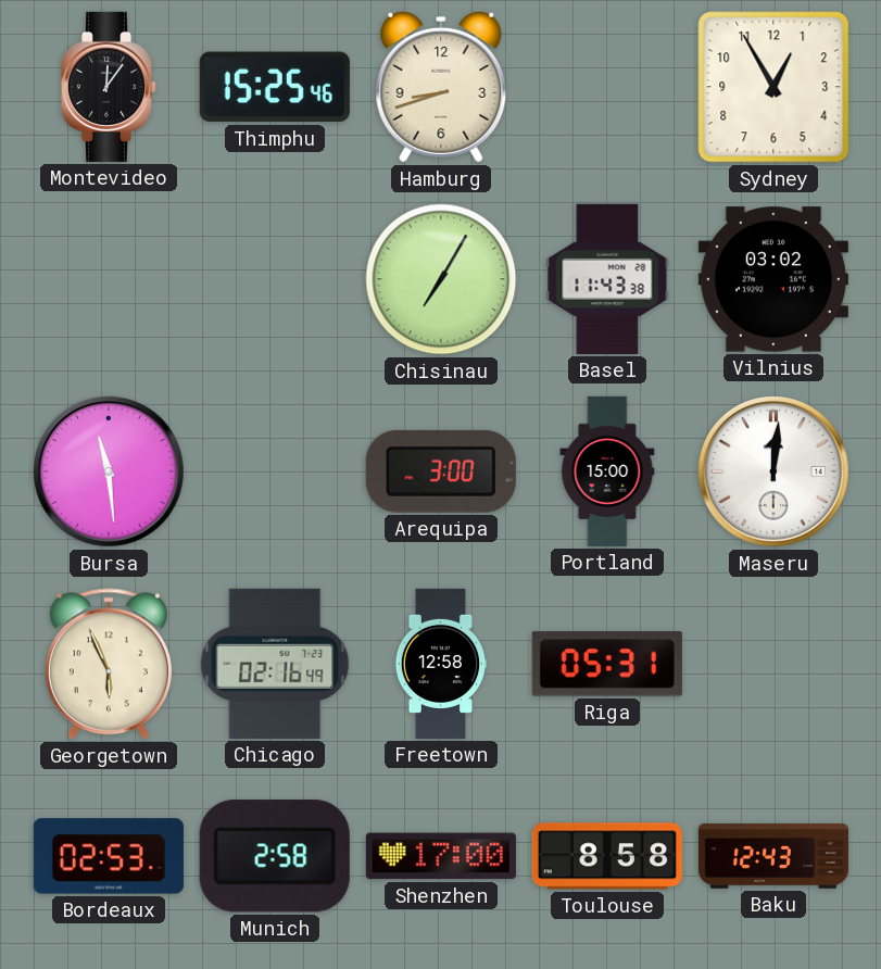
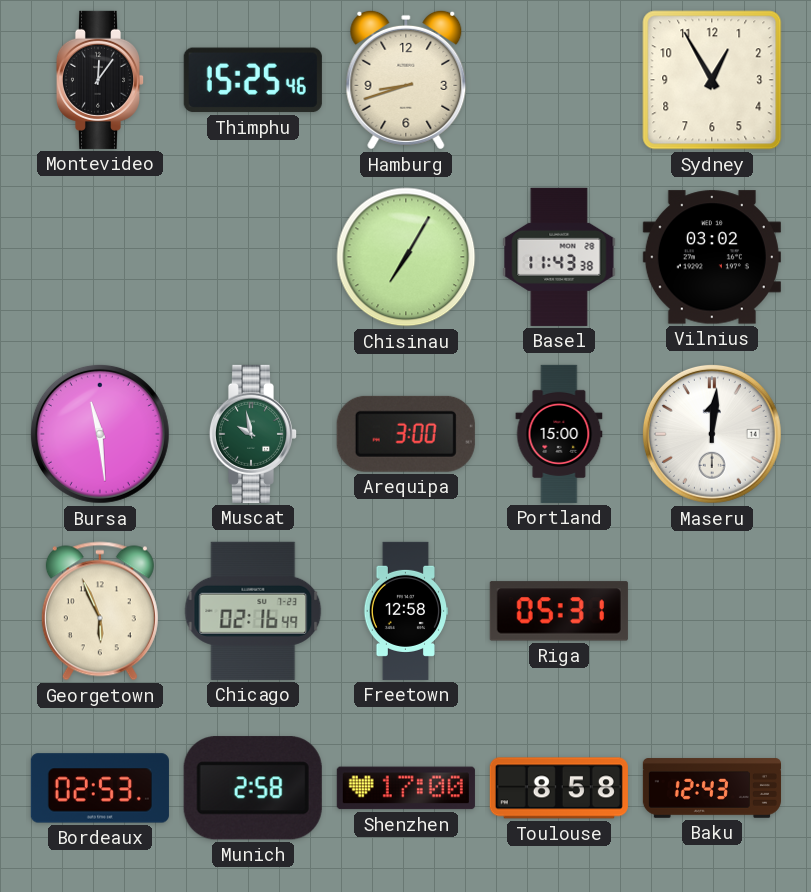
Muscat: none -> 9:58
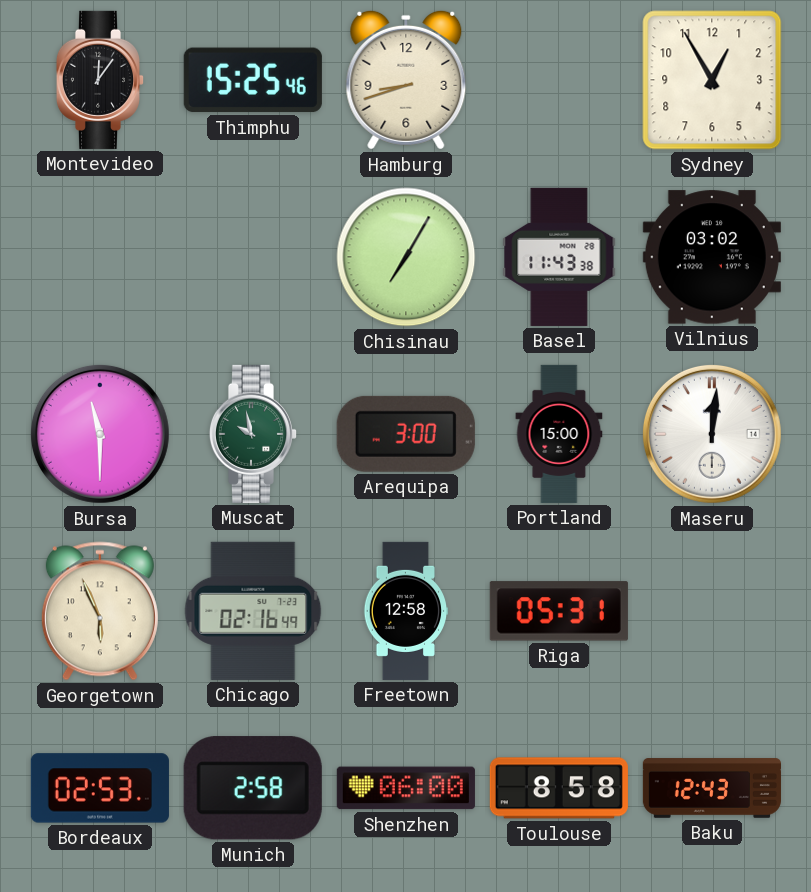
Bursa: 11:29 -> 11:30
Shenzhen: 17:00 -> 06:00
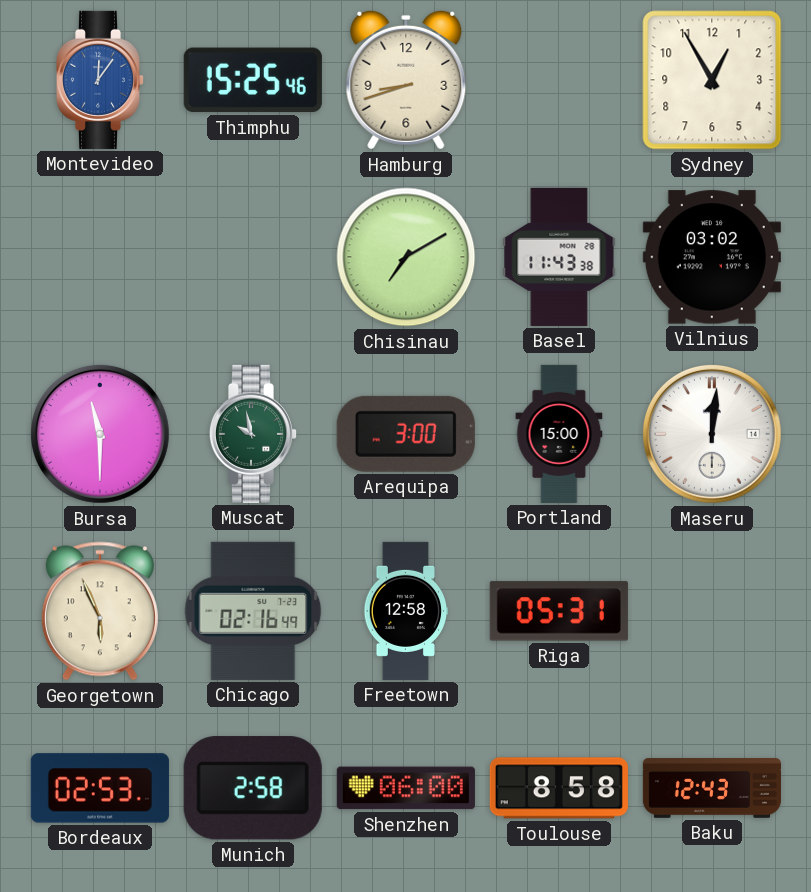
Montevideo dial: black -> blue
Chisinau: 7:05 -> 7:10
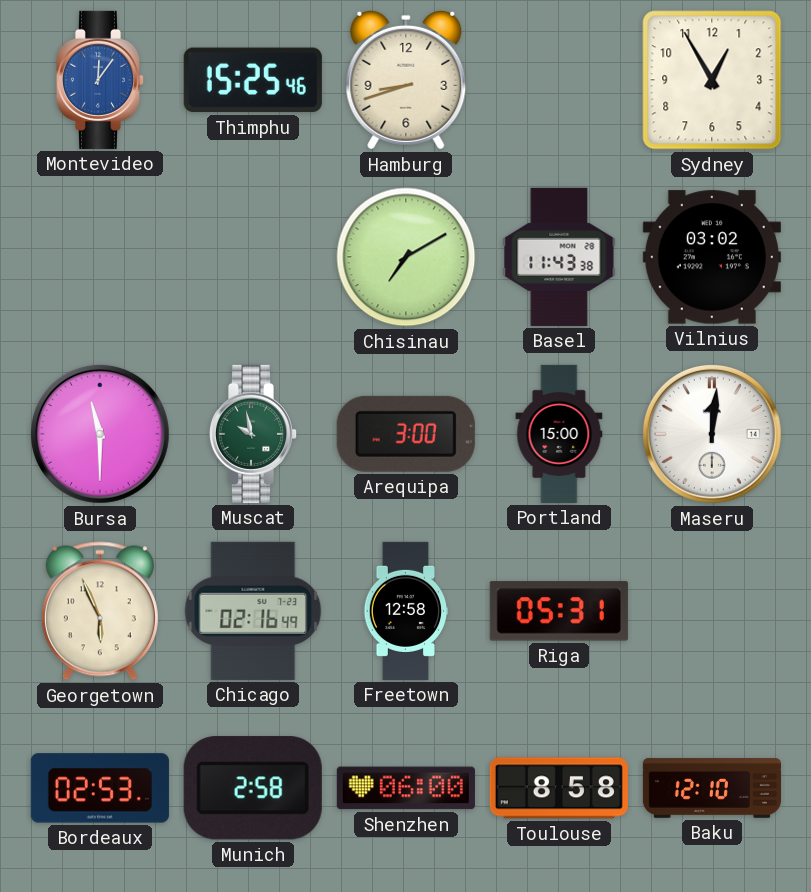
Baku: 12:43 -> 12:10
